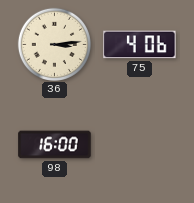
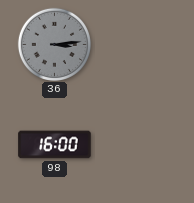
36 dial: cream -> grey
75: 4:06 -> none
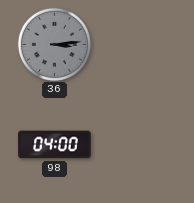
98: 16:00 -> 04:00
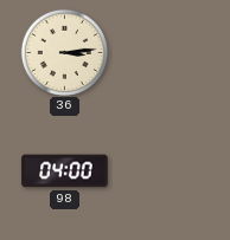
36 dial: grey -> cream
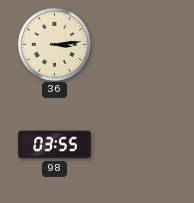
98: 04:00 -> 03:55
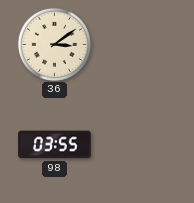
36: 3:14 -> 3:09
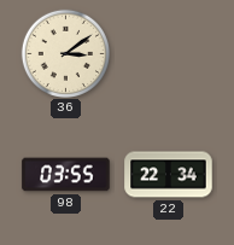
22: none -> 22:34
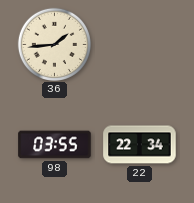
36: 3:09 -> 1:44
